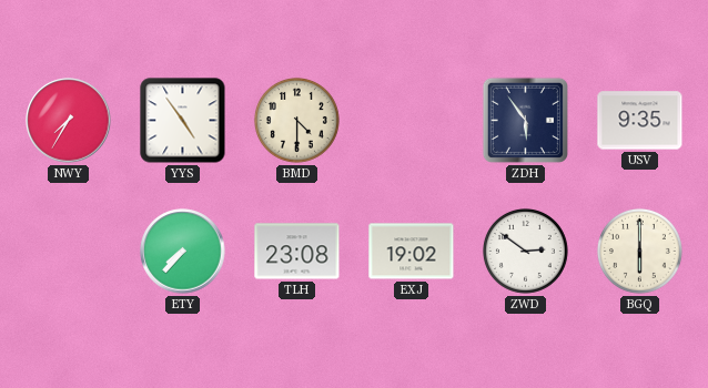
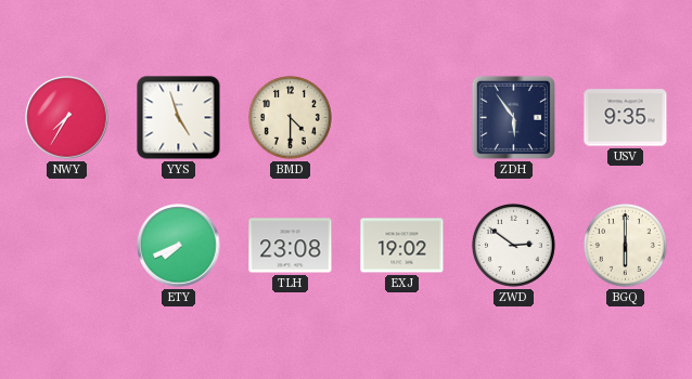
YYS: 4:54 -> 4:57
ETY: 7:37 -> 7:41
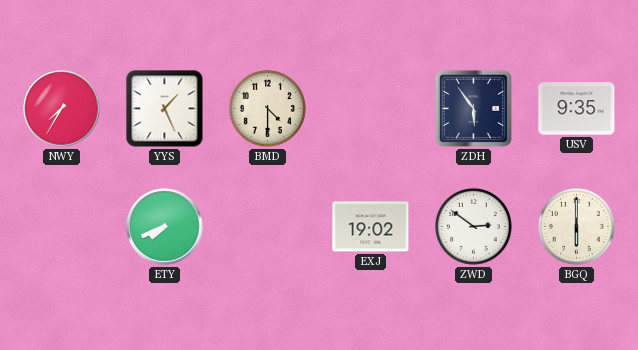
YYS: 4:57 -> 1:26
TLH: 23:08 -> none
